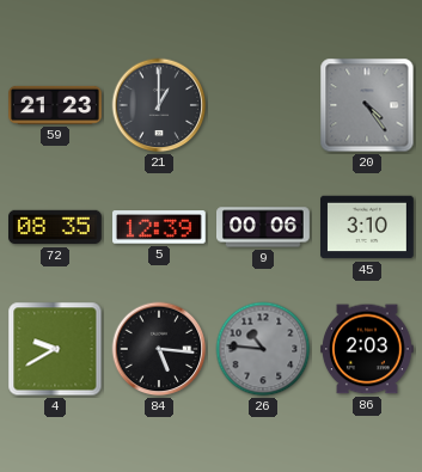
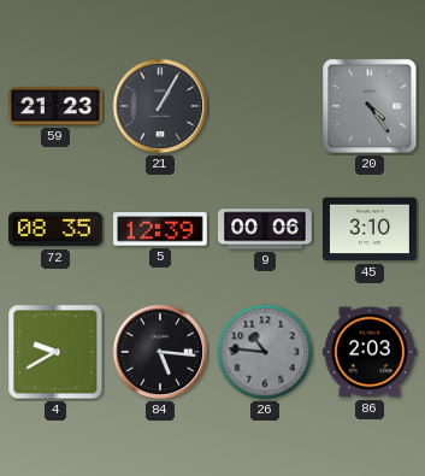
21: 1:00 -> 1:05
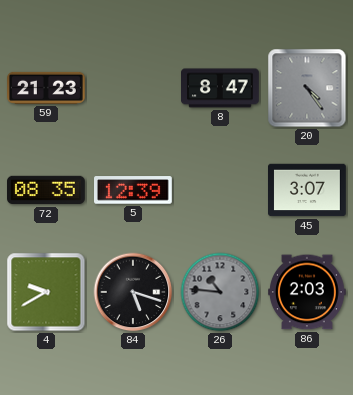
21: 1:05 -> none
8: none -> 8:47
9: 00:06 -> none
45: 3:10 -> 3:07
84: 5:16 -> 5:18
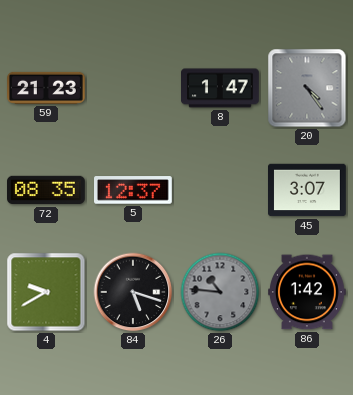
8: 8:47 -> 1:47
5: 12:39 -> 12:37
86: 2:03 -> 1:42
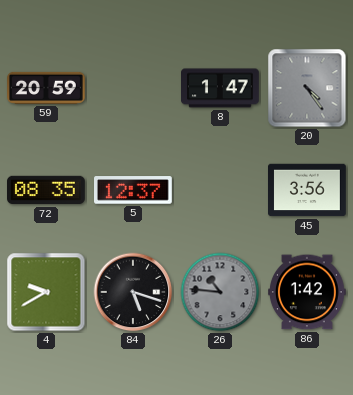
59: 21:23 -> 20:59
45: 3:07 -> 3:56
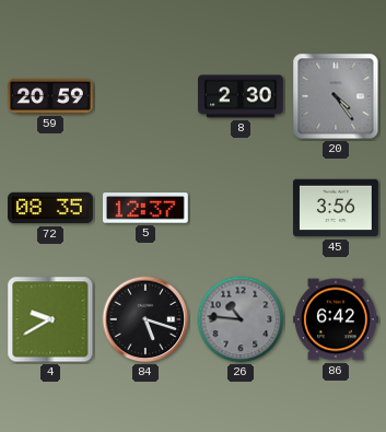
8: 1:47 -> 2:30
86: 1:42 -> 6:42
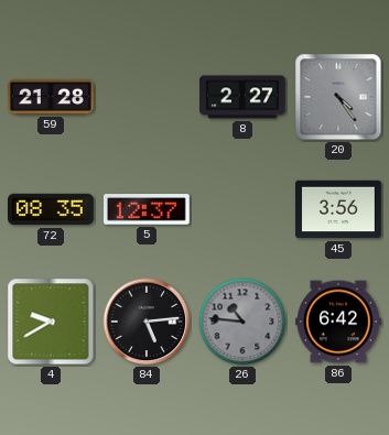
59: 20:59 -> 21:28
8: 2:30 -> 2:27
84: 5:18 -> 5:14
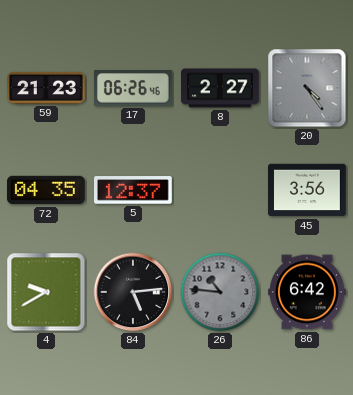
59: 21:28 -> 21:23
17: none -> 06:26
72: 08:35 -> 04:35
